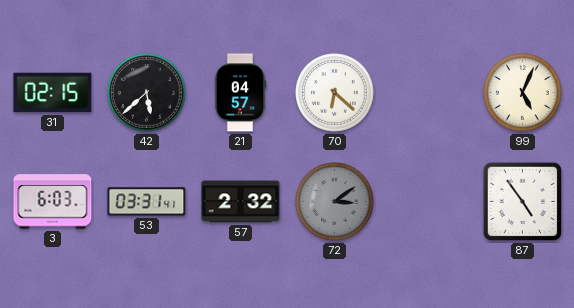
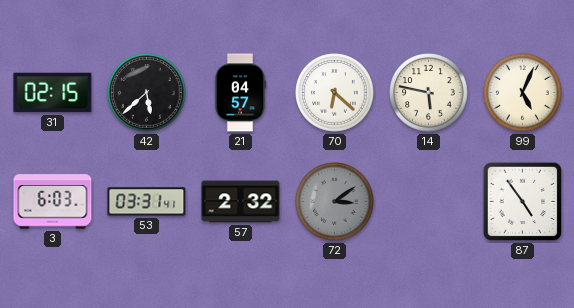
14: none -> 5:47
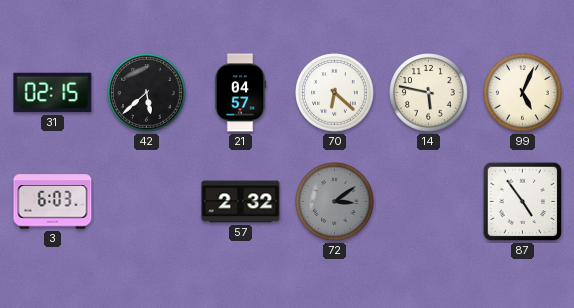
53: 03:31 -> none
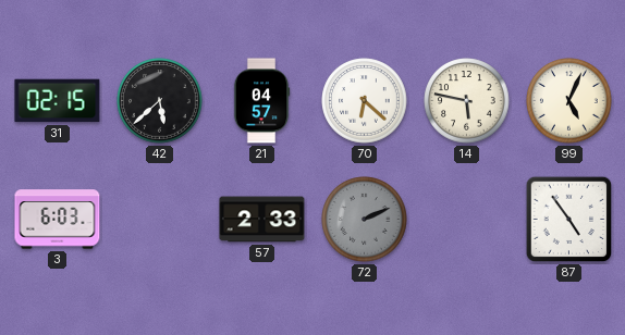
57: 2:32 -> 2:33
72: 3:09 -> 2:11
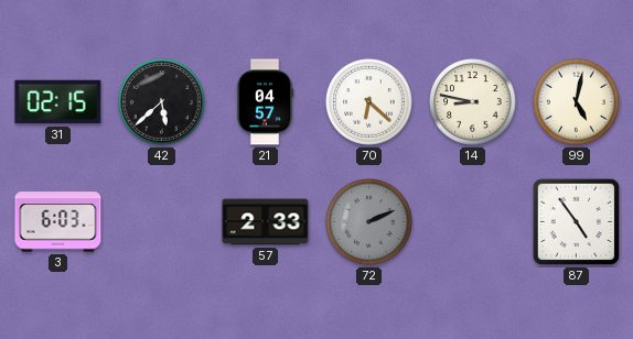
14: 5:47 -> 8:47
99: 5:04 -> 5:02
